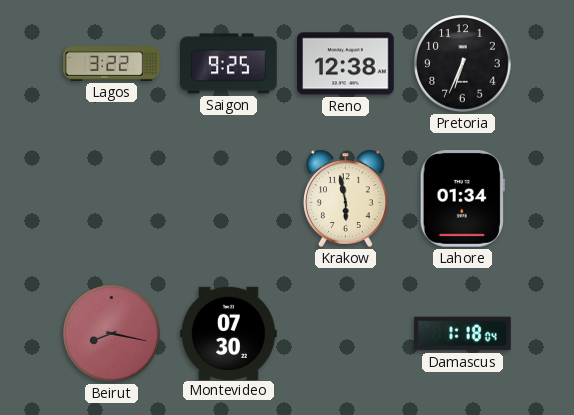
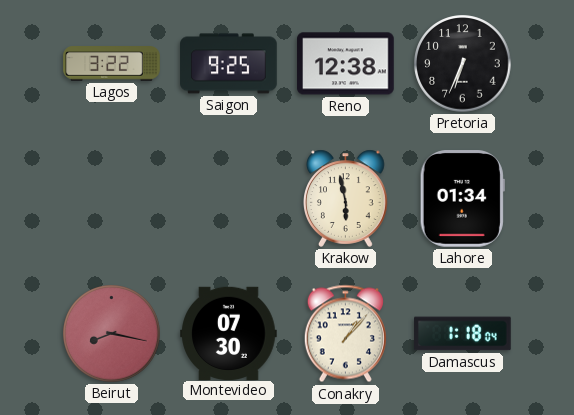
Conakry: none -> 1:07
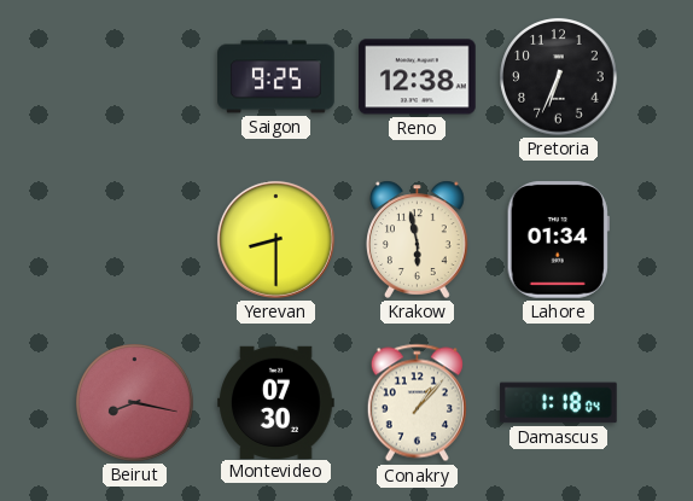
Lagos: 3:22 -> none
Yerevan: none -> 8:30
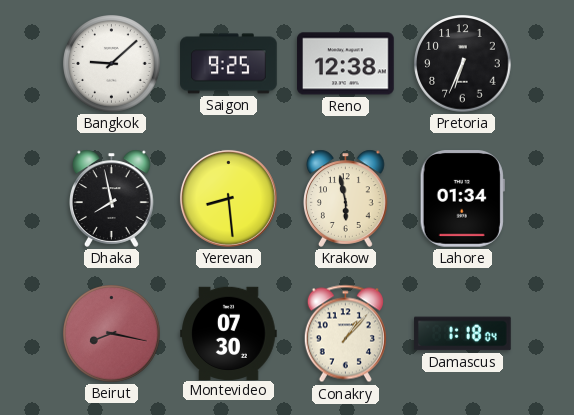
Bangkok: none -> 9:08
Dhaka: none -> 7:58
Yerevan: 8:30 -> 8:29
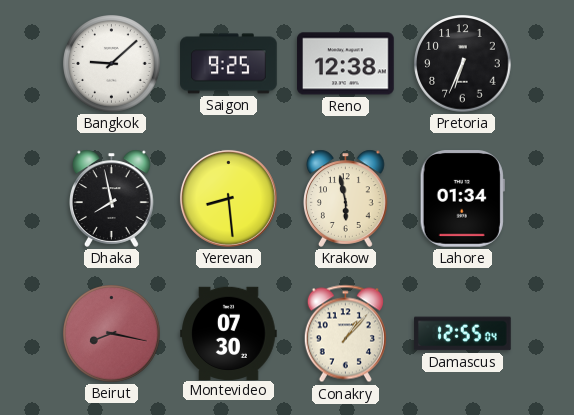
Damascus: 1:18 -> 12:55
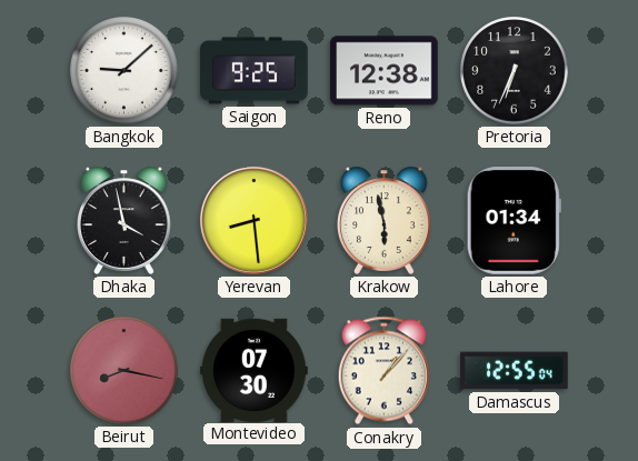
Dhaka: 7:58 -> 3:58
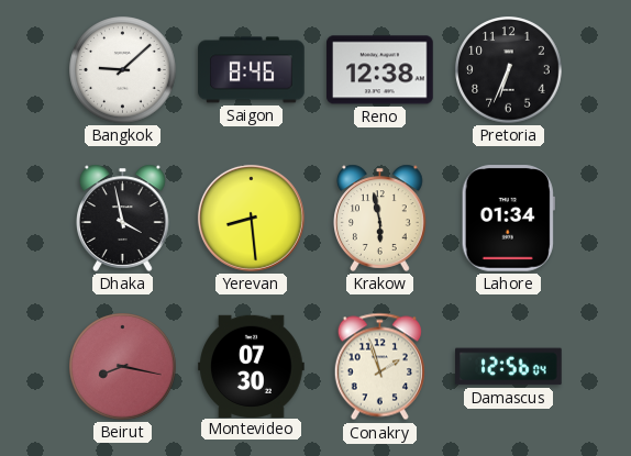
Saigon: 9:25 -> 8:46
Conakry: 1:07 -> 1:57
Damascus: 12:55 -> 12:56
